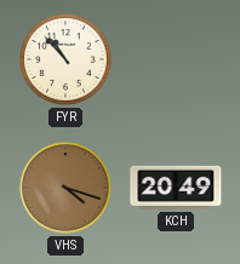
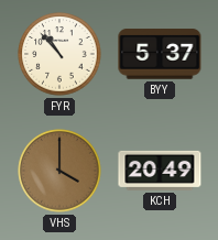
BYY: none -> 5:37
VHS: 4:18 -> 4:00
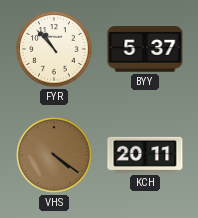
VHS: 4:00 -> 4:21
KCH: 20:49 -> 20:11
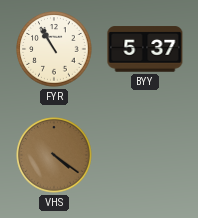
FYR: 10:53 -> 10:55
KCH: 20:11 -> none
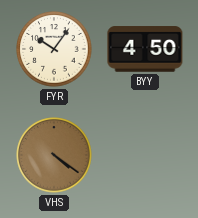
FYR: 10:55 -> 10:06
BYY: 5:37 -> 4:50
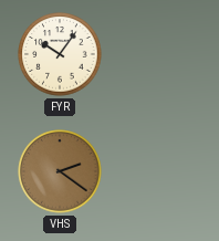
BYY: 4:50 -> none
VHS: 4:21 -> 2:21
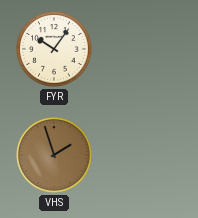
VHS: 2:21 -> 1:57
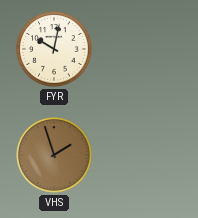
FYR: 10:06 -> 10:02
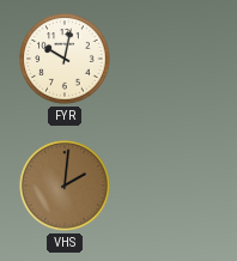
VHS: 1:57 -> 2:01
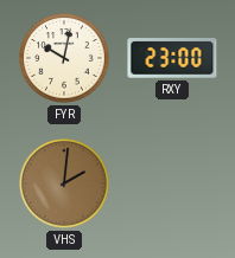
RXY: none -> 23:00
